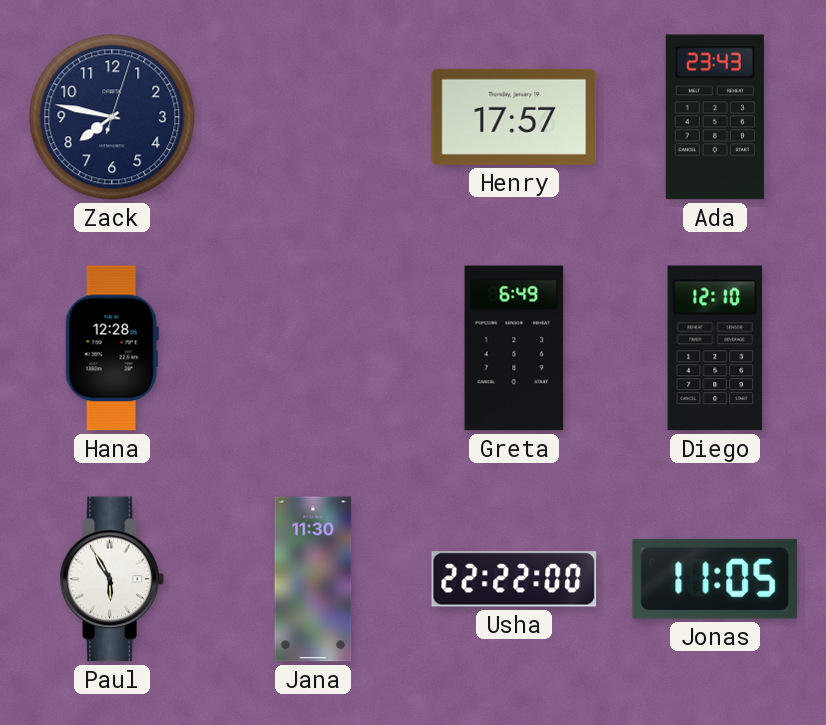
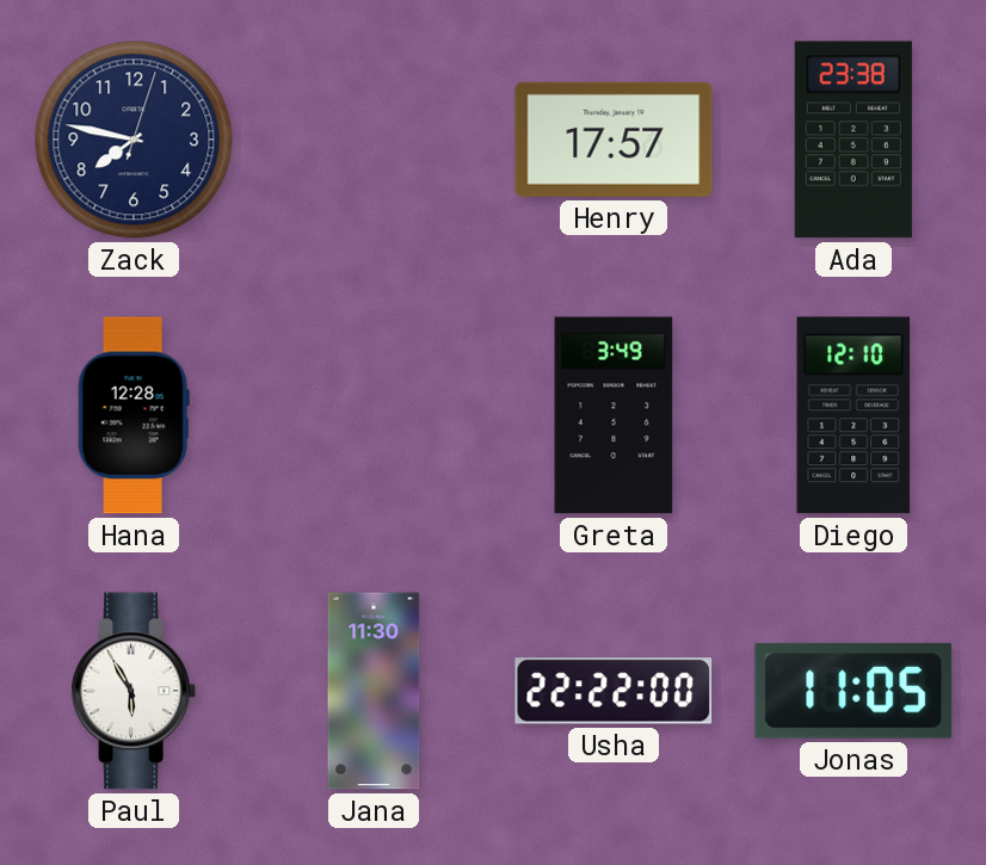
Ada: 23:43 -> 23:38
Greta: 6:49 -> 3:49
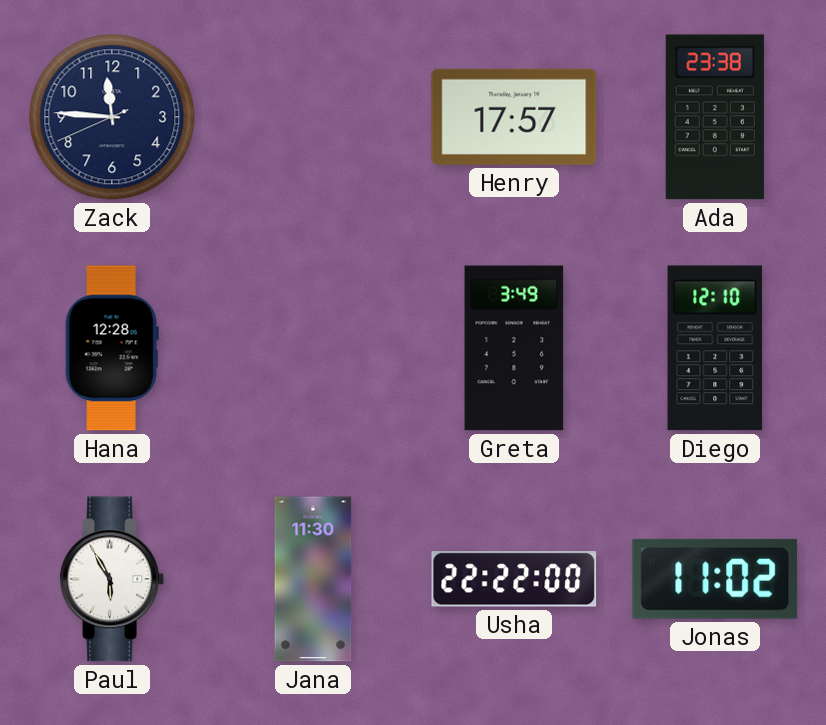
Zack: 7:47 -> 11:45
Jonas: 11:05 -> 11:02
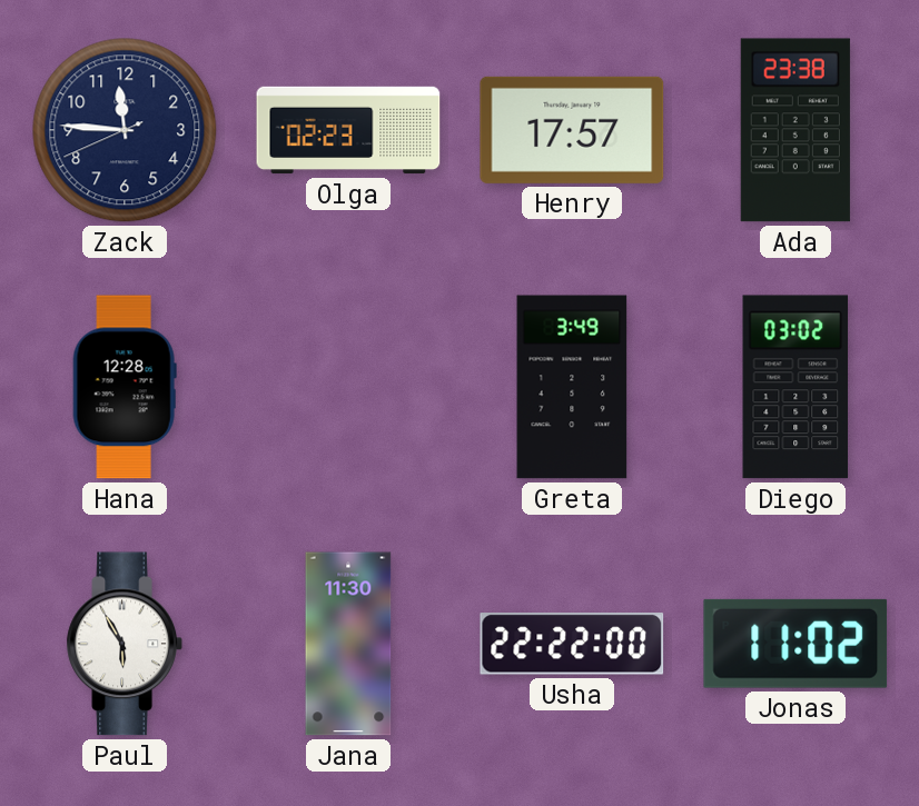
Olga: none -> 02:23
Diego: 12:10 -> 03:02
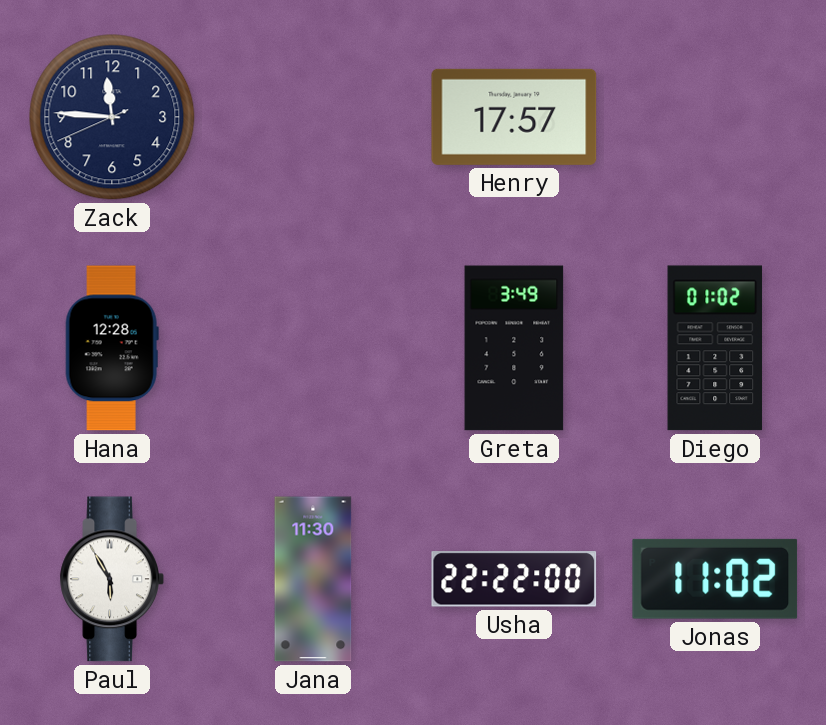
Olga: 02:23 -> none
Ada: 23:38 -> none
Diego: 03:02 -> 01:02
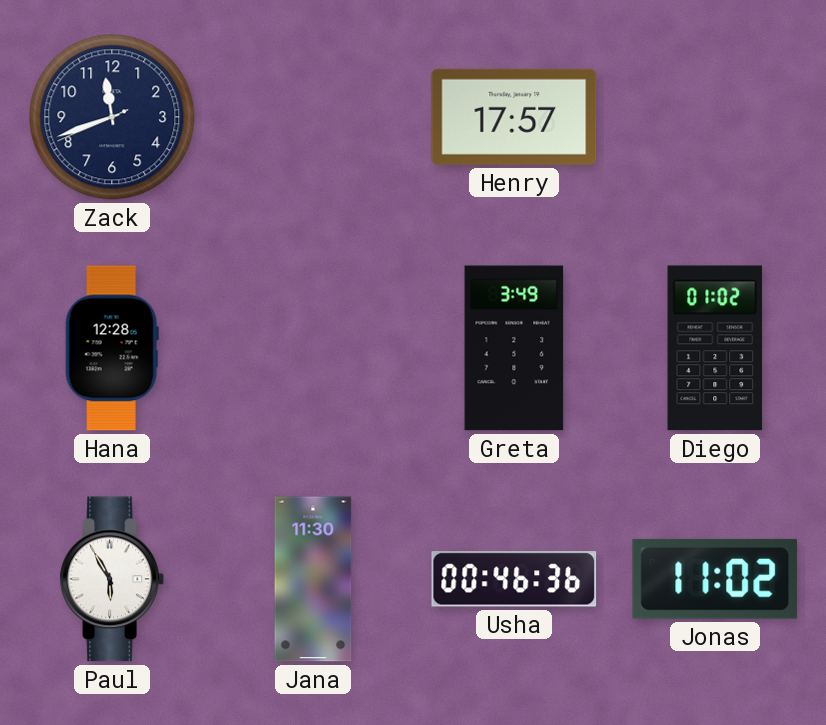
Zack: 11:45 -> 11:41
Usha: 22:22 -> 00:46
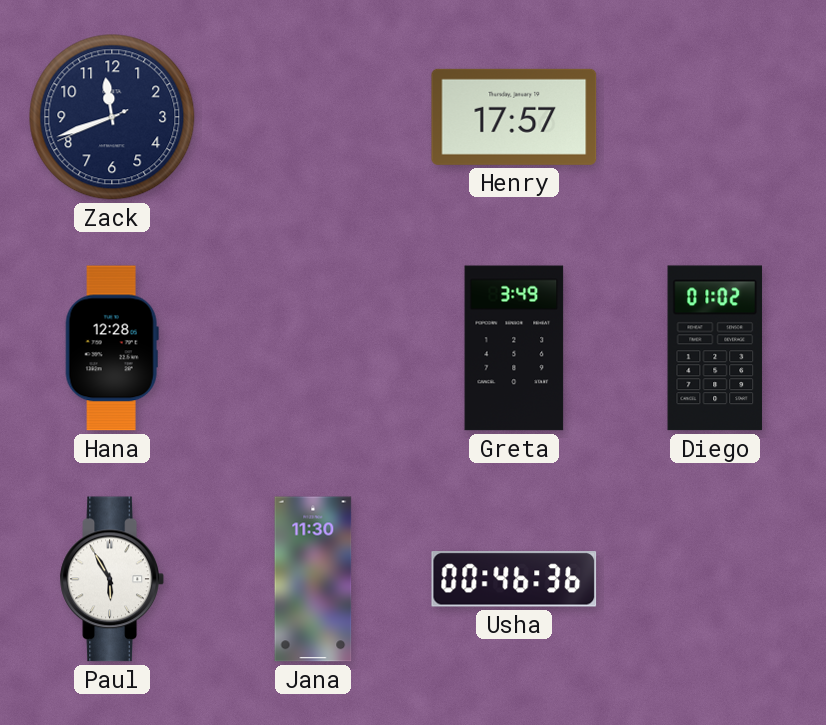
Jonas: 11:02 -> none
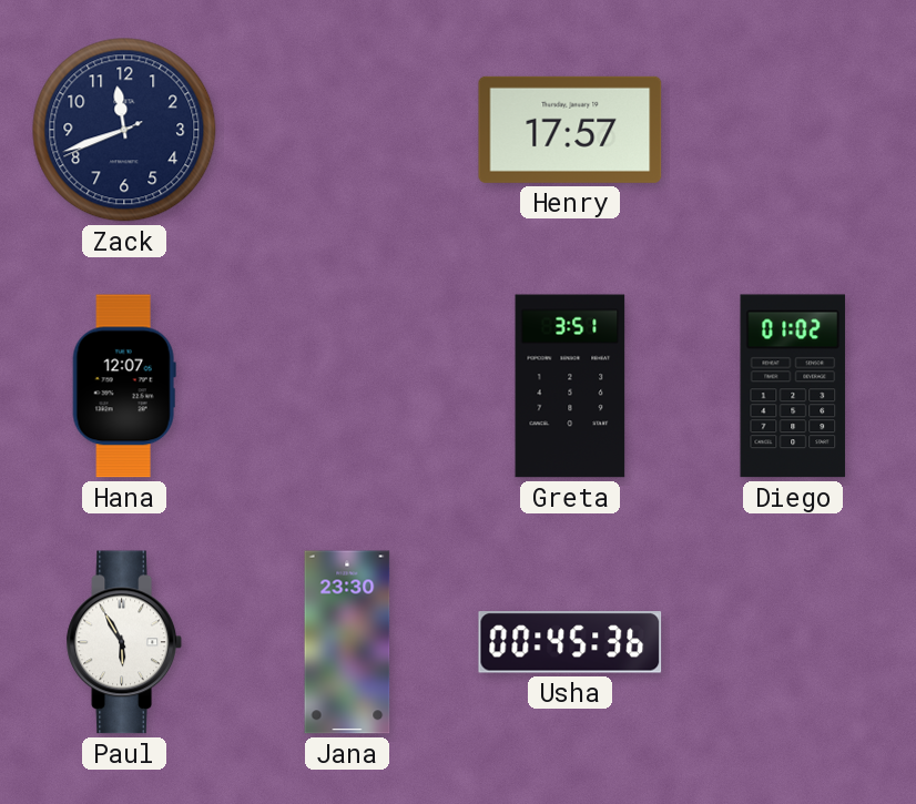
Hana: 12:28 -> 12:07
Greta: 3:49 -> 3:51
Jana: 11:30 -> 23:30
Usha: 00:46 -> 00:45
